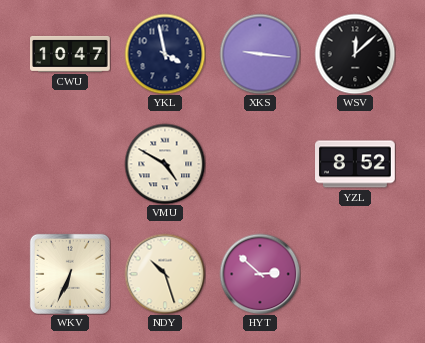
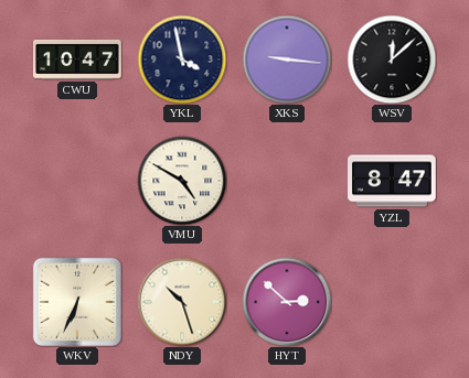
YZL: 8:52 -> 8:47
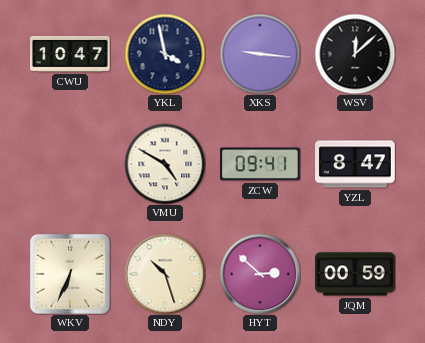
ZCW: none -> 09:41
JQM: none -> 00:59
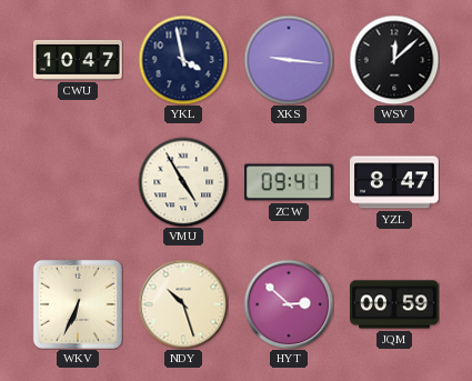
VMU: 4:50 -> 4:55
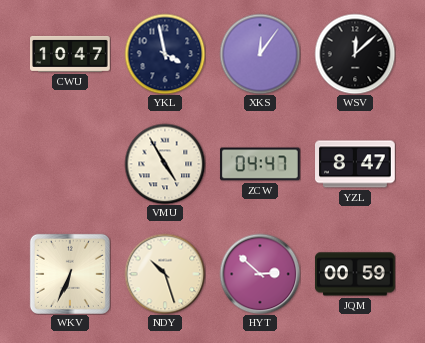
XKS: 9:16 -> 12:06
ZCW: 09:41 -> 04:47
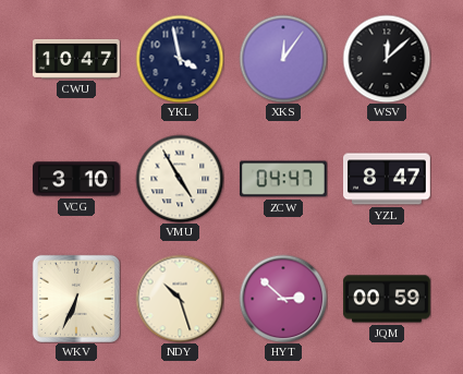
VCG: none -> 3:10
